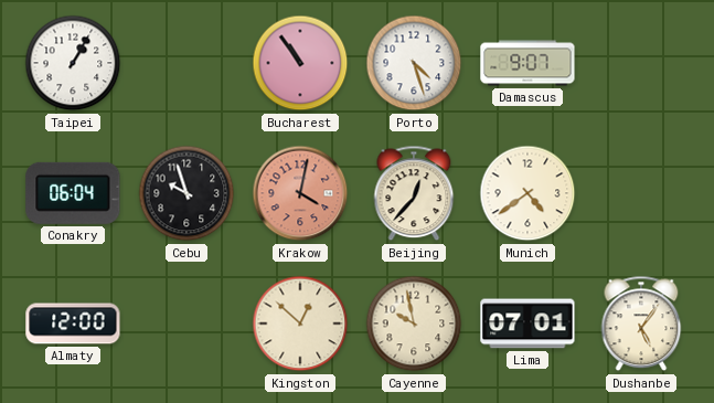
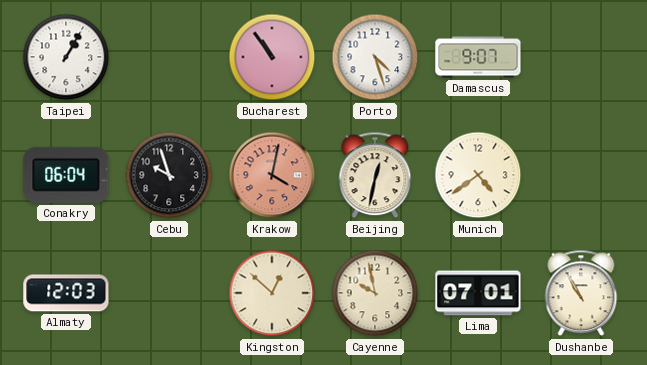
Beijing: 12:37 -> 12:32
Almaty: 12:00 -> 12:03
Dushanbe: 5:06 -> 10:55
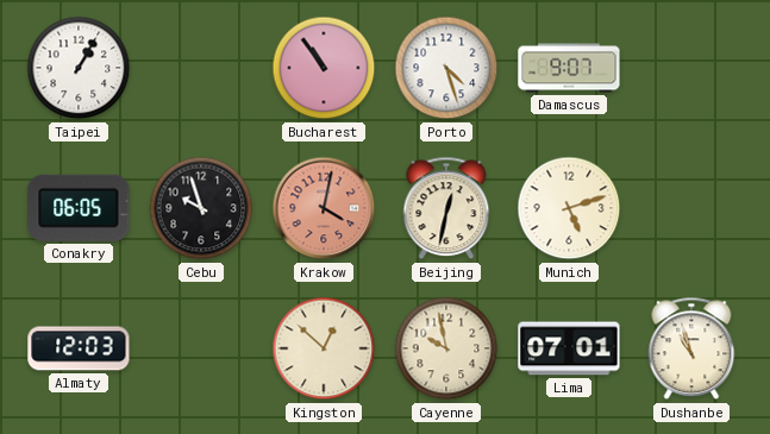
Conakry: 06:04 -> 06:05
Munich: 4:39 -> 5:12
Dushanbe: 10:55 -> 10:57
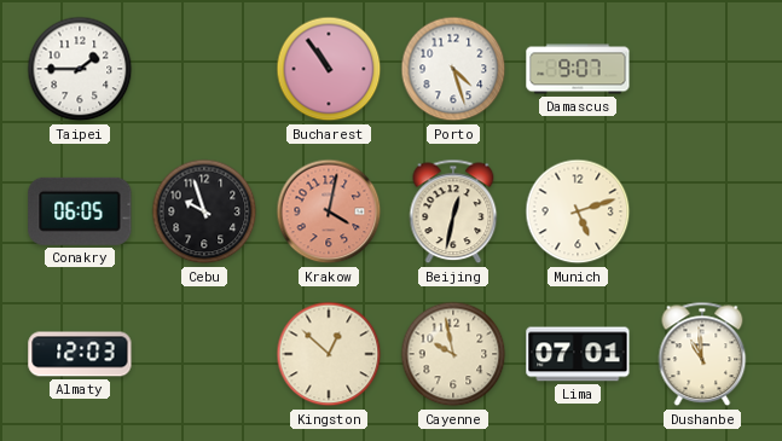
Taipei: 1:05 -> 1:45
Dushanbe: 10:57 -> 10:59
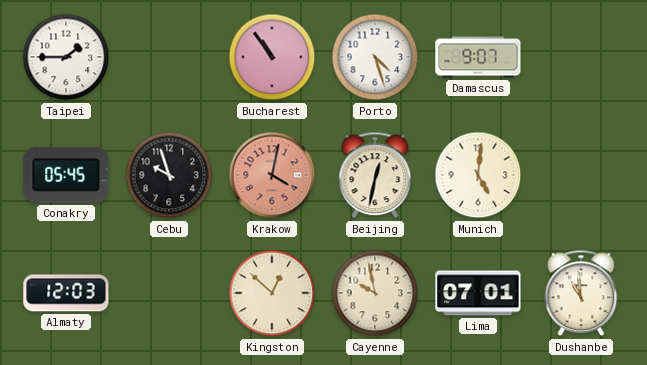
Conakry: 06:05 -> 05:45
Munich: 5:12 -> 5:01
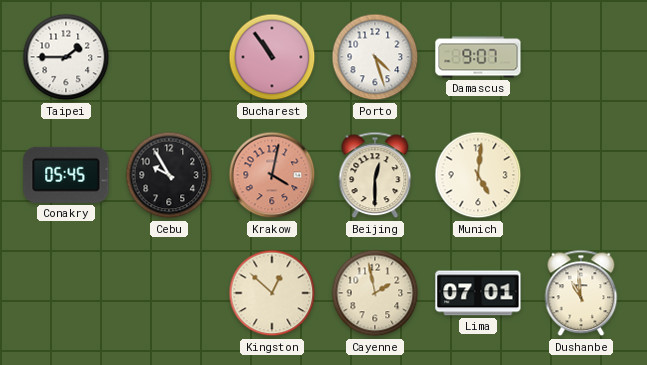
Cebu: 9:57 -> 9:55
Beijing: 12:32 -> 12:30
Almaty: 12:03 -> none
Cayenne: 9:58 -> 1:58
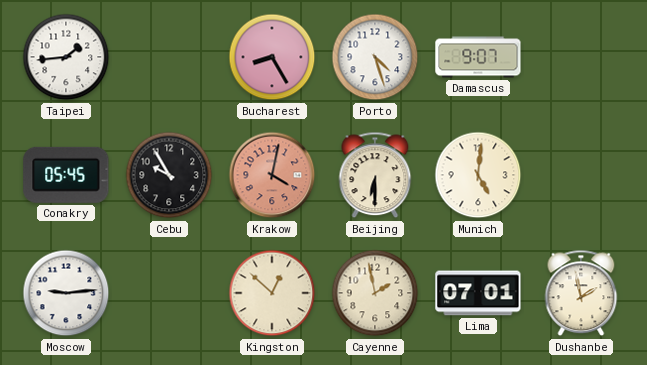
Taipei: 1:45 -> 1:44
Bucharest: 10:54 -> 8:25
Beijing: 12:30 -> 6:30
Moscow: none -> 9:14
Dushanbe: 10:59 -> 1:58
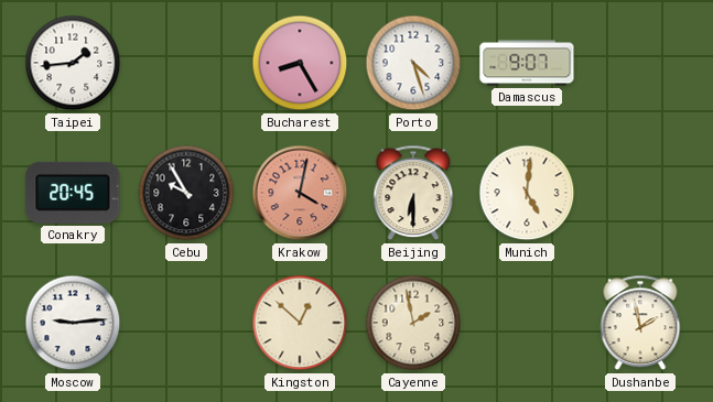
Conakry: 05:45 -> 20:45
Lima: 07:01 -> none
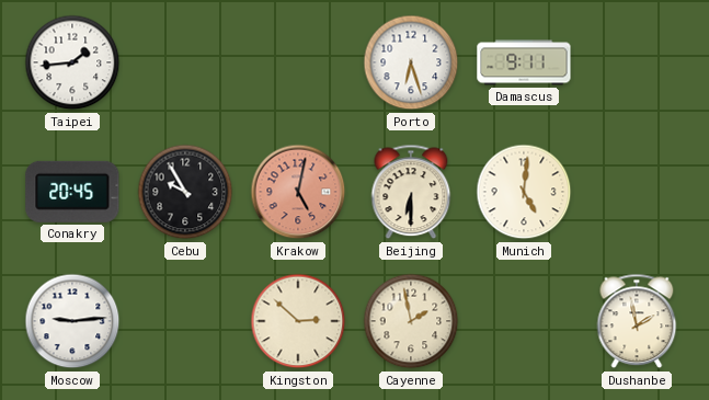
Bucharest: 8:25 -> none
Porto: 4:27 -> 6:27
Damascus: 9:07 -> 9:11
Krakow: 4:02 -> 5:02
Kingston: 12:52 -> 2:52
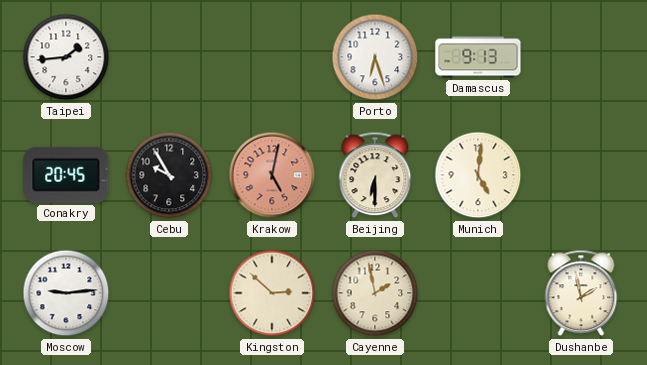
Damascus: 9:11 -> 9:13
